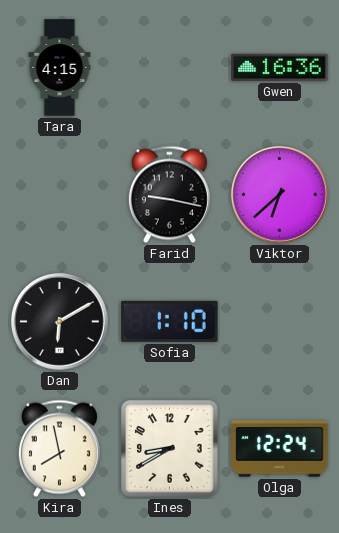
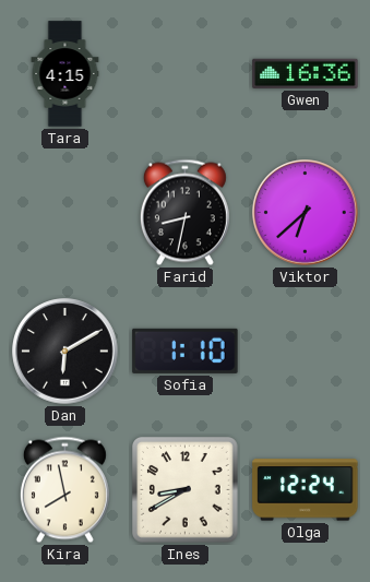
Farid: 9:17 -> 8:32
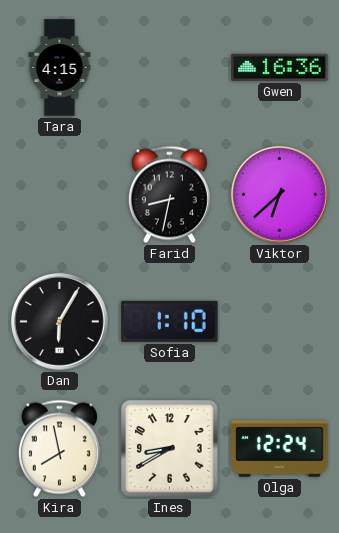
Dan: 6:10 -> 6:05
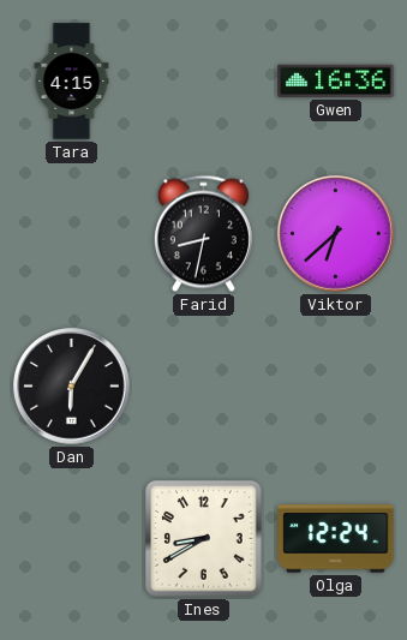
Sofia: 1:10 -> none
Kira: 7:58 -> none
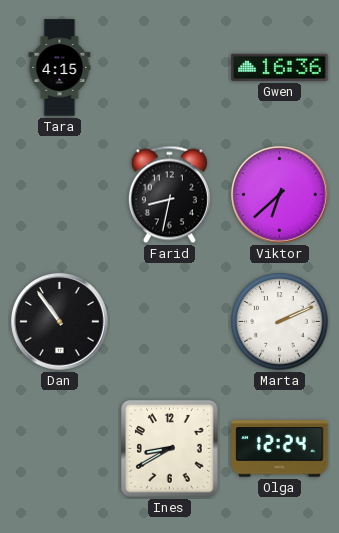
Dan: 6:05 -> 10:54
Marta: none -> 2:11
